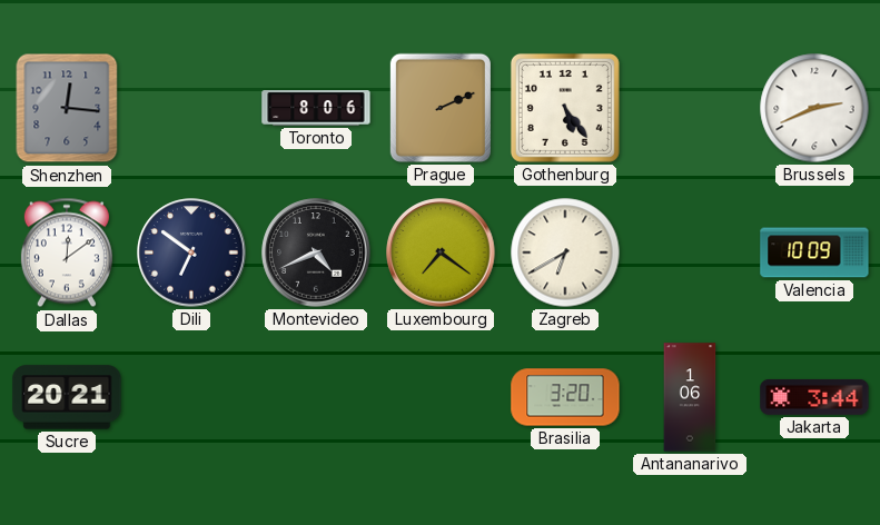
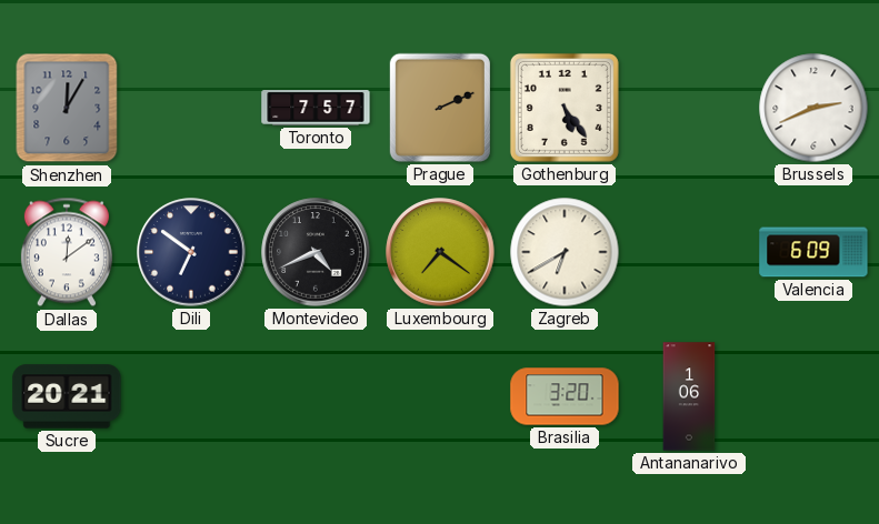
Shenzhen: 12:16 -> 12:05
Toronto: 8:06 -> 7:57
Valencia: 10:09 -> 6:09
Jakarta: 3:44 -> none
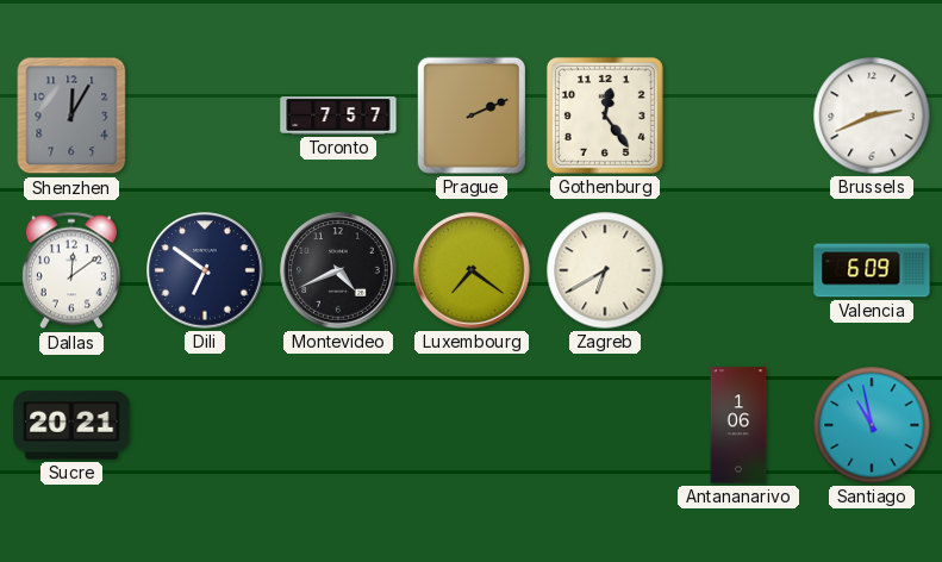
Gothenburg: 5:24 -> 12:24
Brasilia: 3:20 -> none
Santiago: none -> 10:58
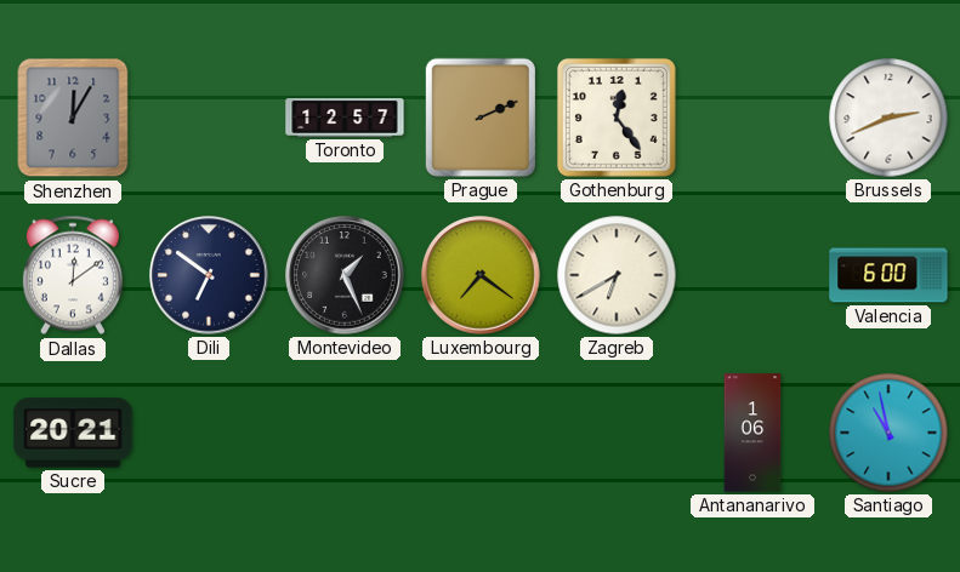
Toronto: 7:57 -> 12:57
Montevideo: 4:41 -> 1:26
Valencia: 6:09 -> 6:00
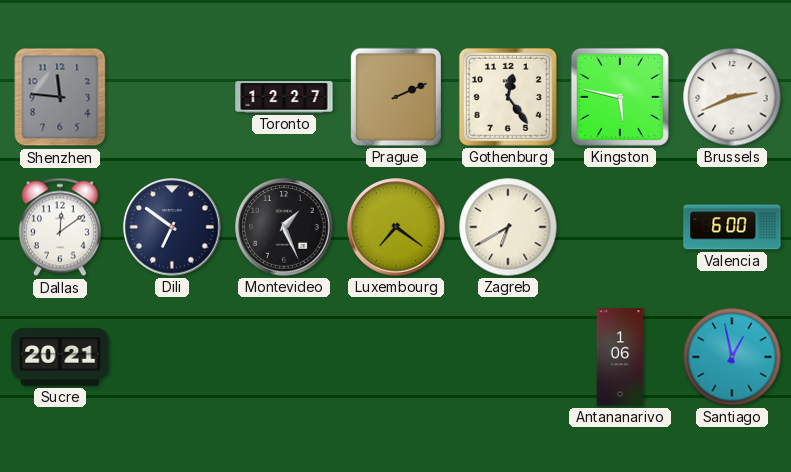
Shenzhen: 12:05 -> 11:46
Toronto: 12:57 -> 12:27
Kingston: none -> 5:47
Santiago: 10:58 -> 12:58
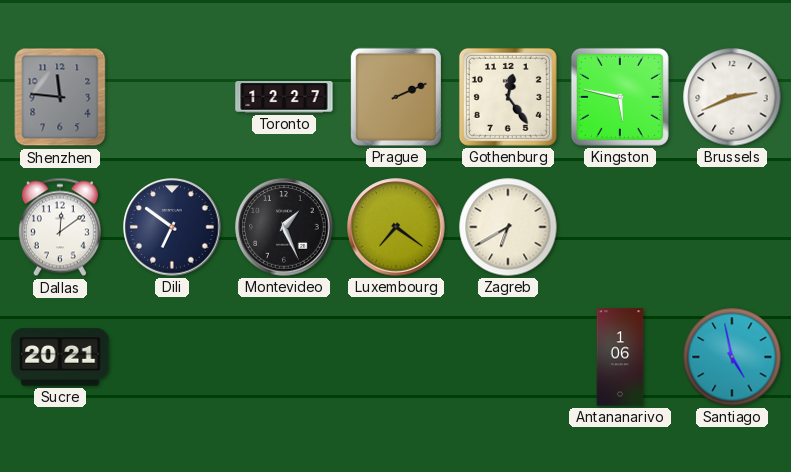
Valencia: 6:00 -> none
Santiago: 12:58 -> 4:58
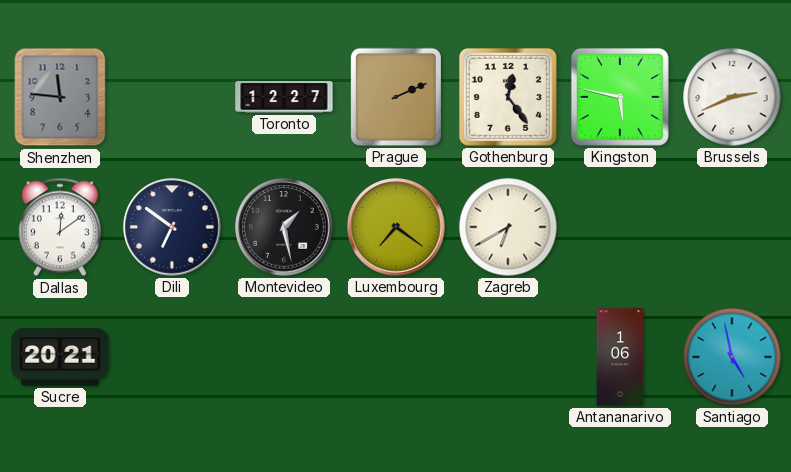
Montevideo: 1:26 -> 1:28
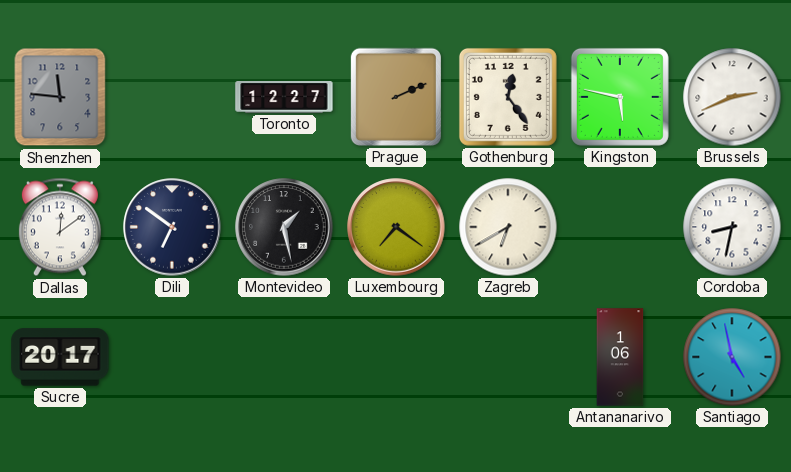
Cordoba: none -> 8:32
Sucre: 20:21 -> 20:17
